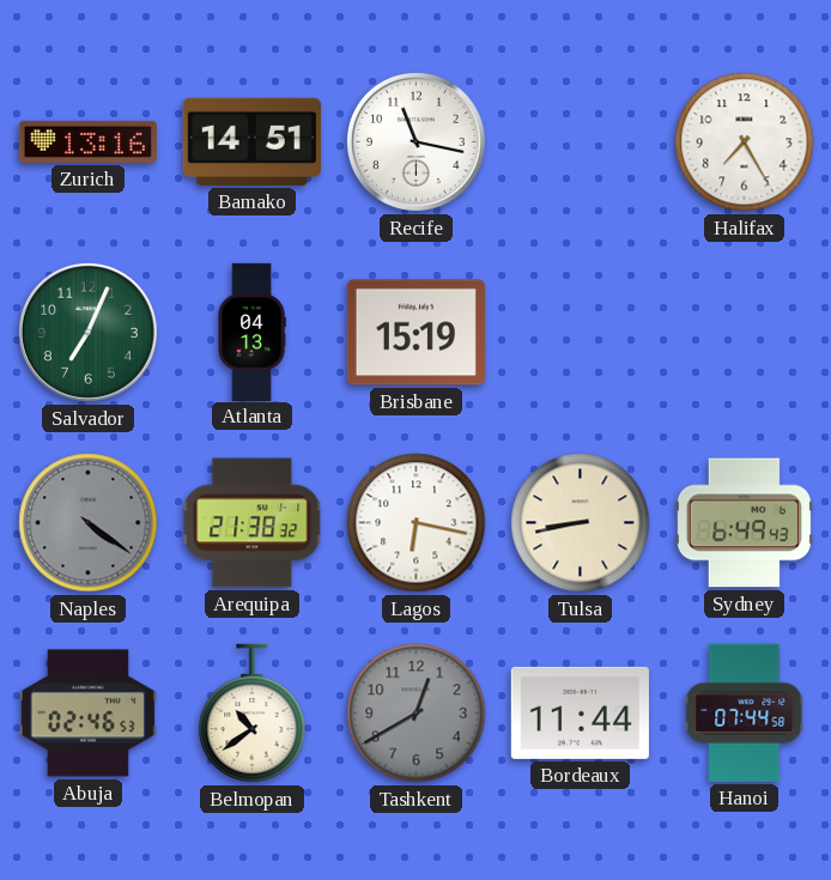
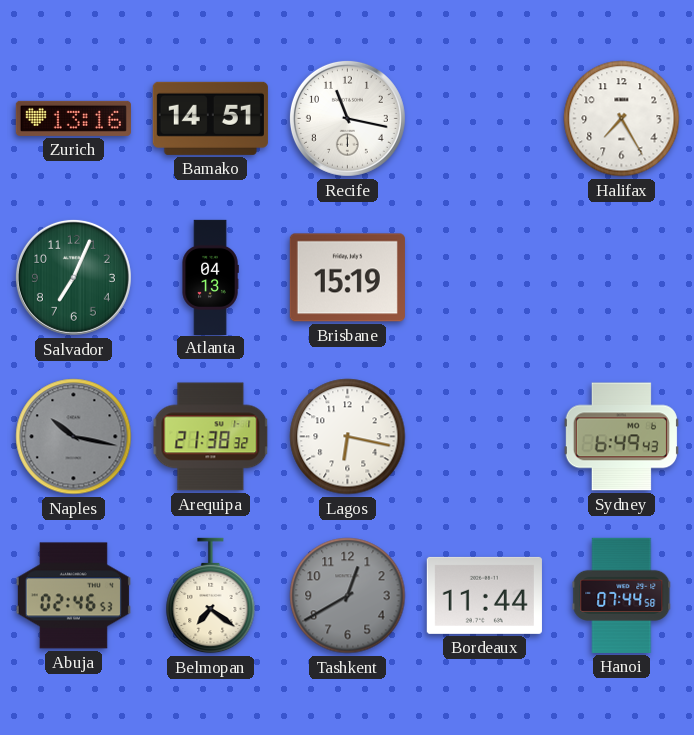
Naples: 4:21 -> 10:17
Tulsa: 8:43 -> none
Belmopan: 10:39 -> 7:21
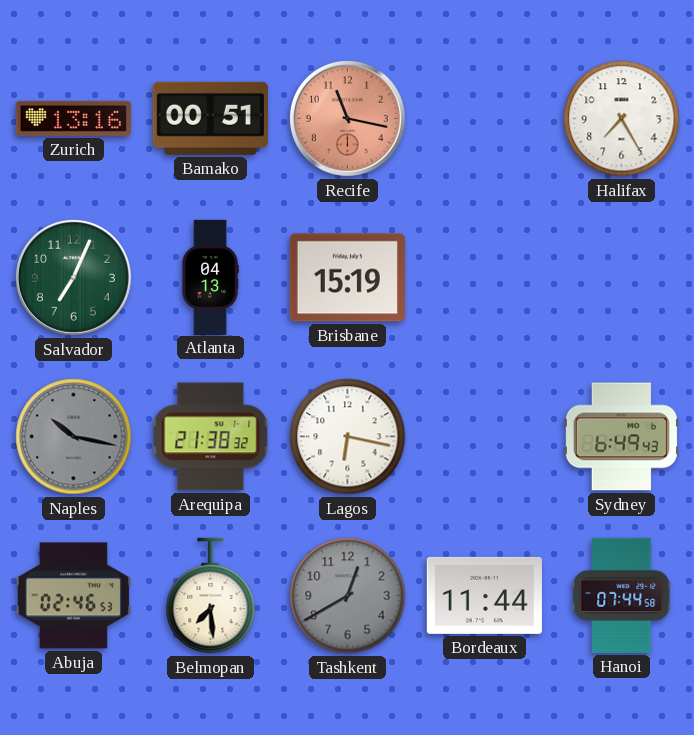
Bamako: 14:51 -> 00:51
Recife dial: white -> salmon
Belmopan: 7:21 -> 7:29
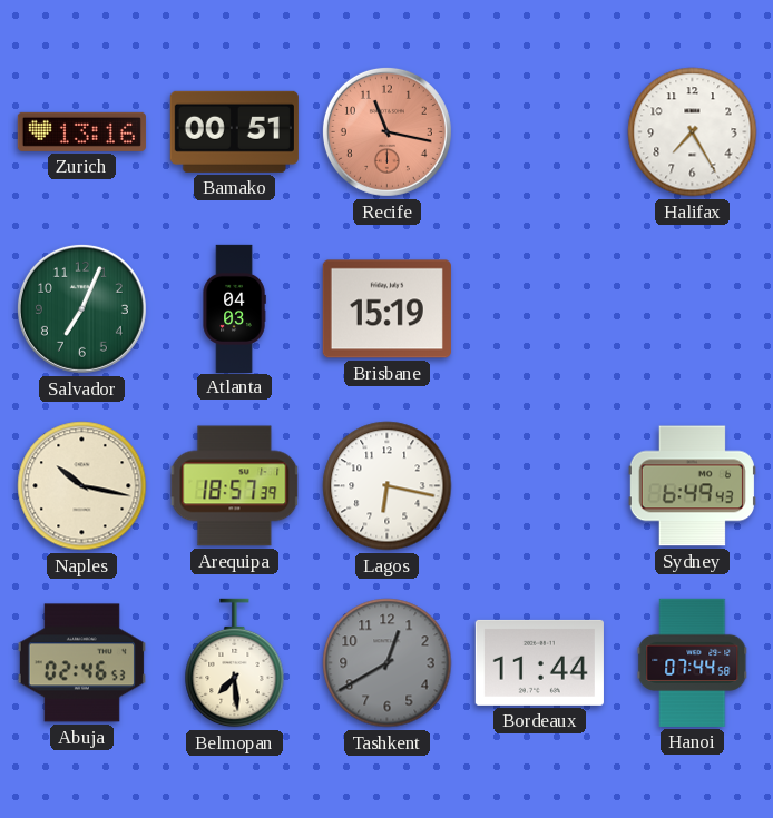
Atlanta: 04:13 -> 04:03
Naples dial: grey -> cream
Arequipa: 21:38 -> 18:57
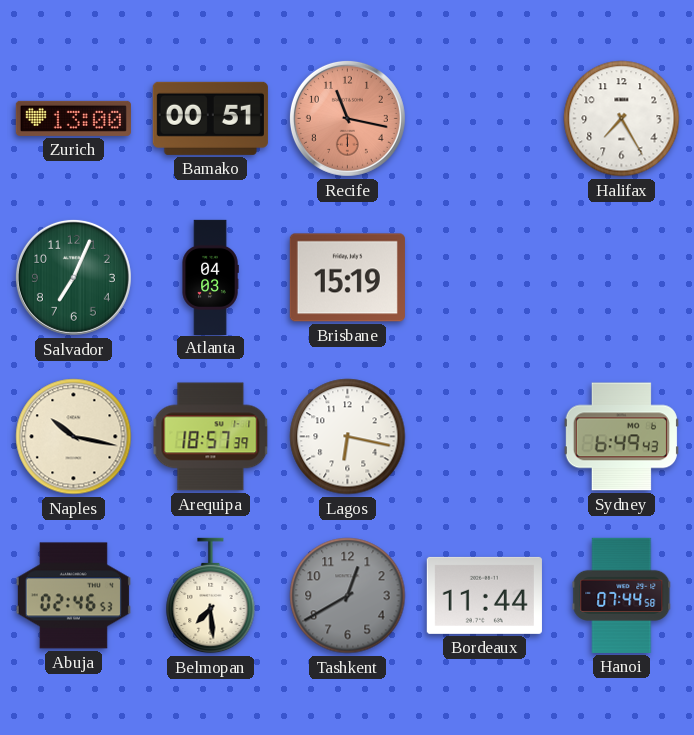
Zurich: 13:16 -> 13:00
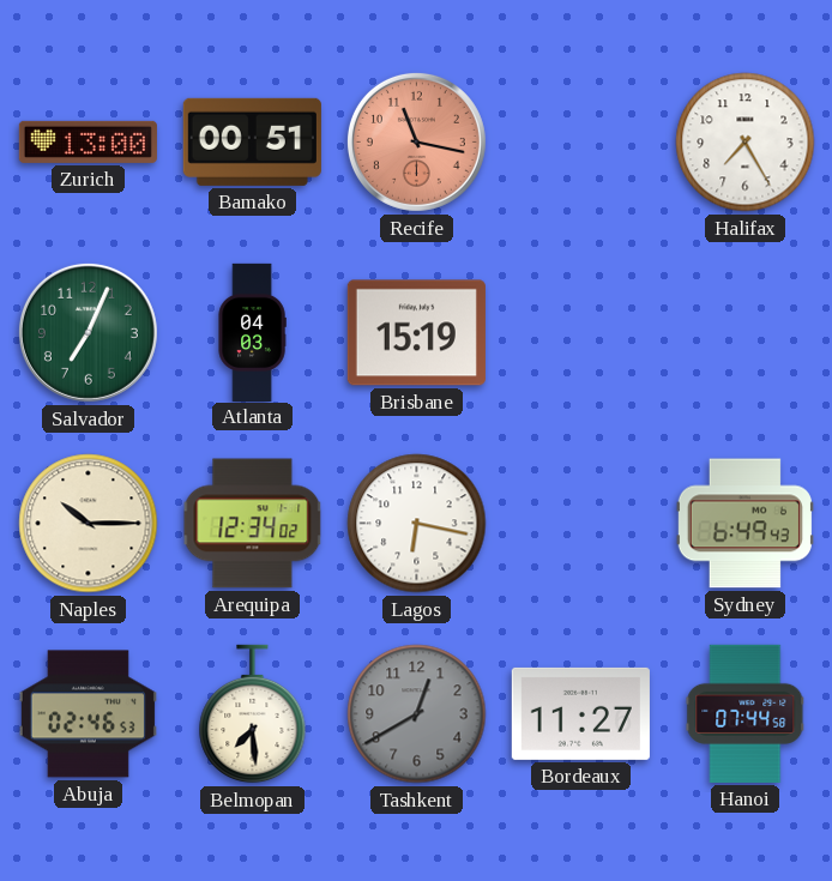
Naples: 10:17 -> 10:15
Arequipa: 18:57 -> 12:34
Bordeaux: 11:44 -> 11:27
